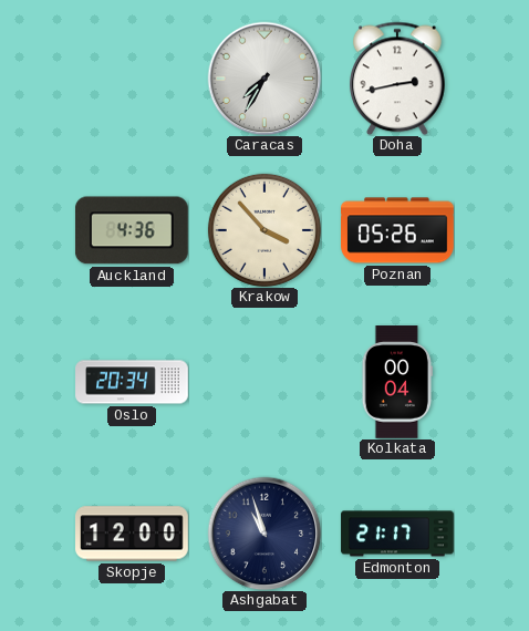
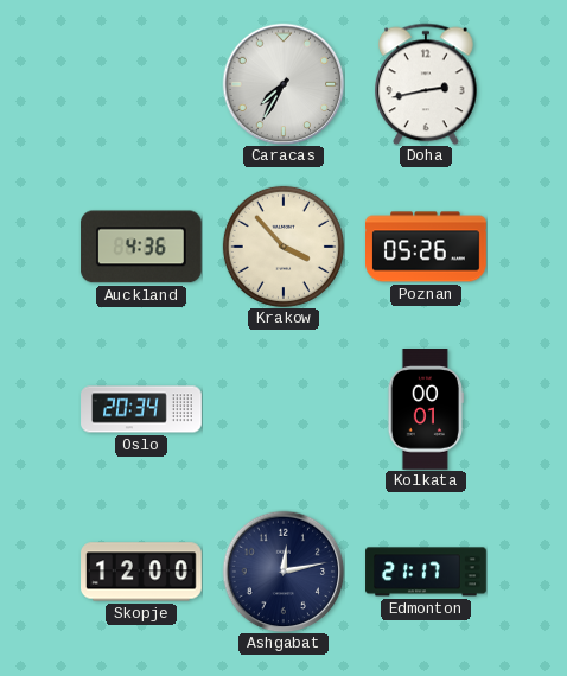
Kolkata: 00:04 -> 00:01
Ashgabat: 10:57 -> 12:13
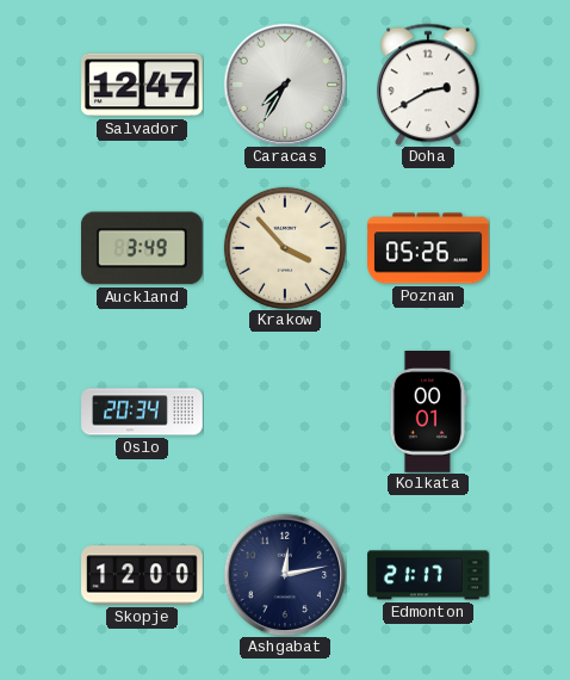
Salvador: none -> 12:47
Doha: 2:43 -> 2:40
Auckland: 4:36 -> 3:49
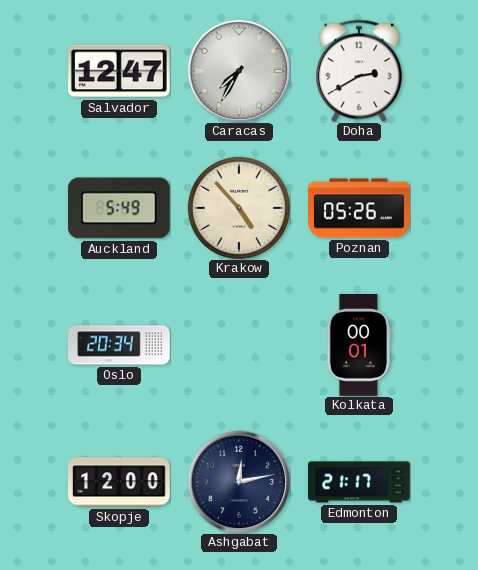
Auckland: 3:49 -> 5:49
Krakow: 3:53 -> 4:53
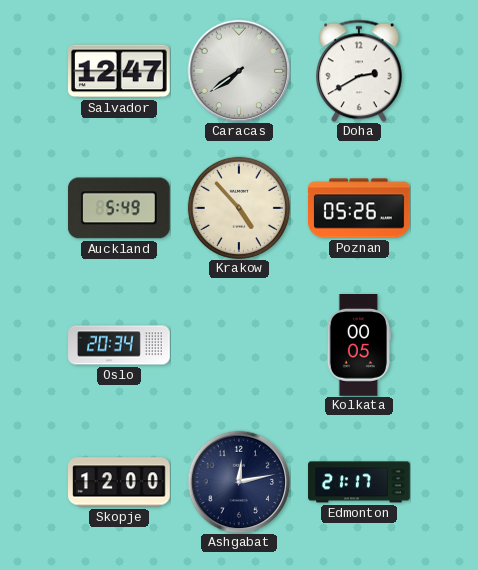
Caracas: 7:35 -> 7:39
Kolkata: 00:01 -> 00:05
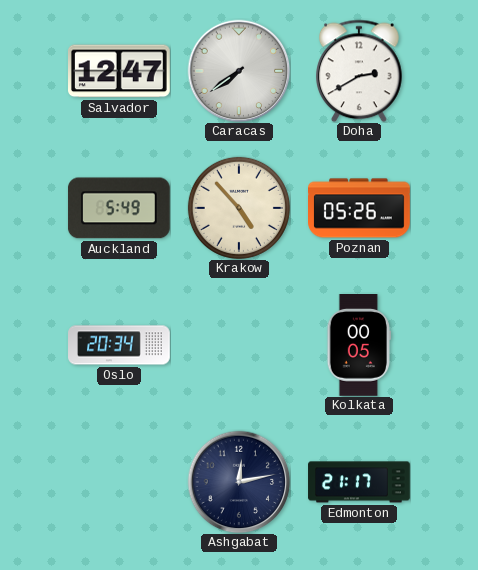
Skopje: 12:00 -> none
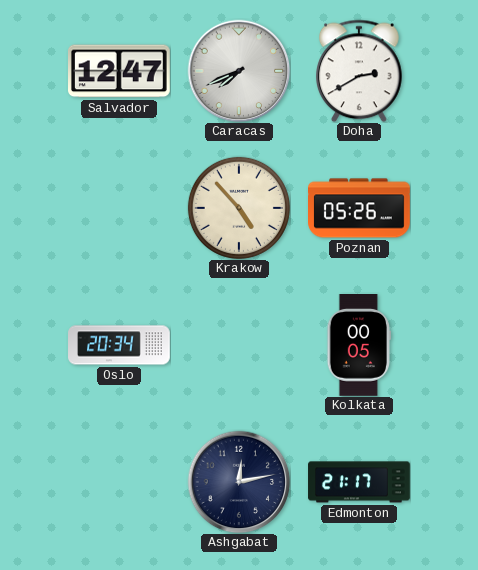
Caracas: 7:39 -> 7:41
Auckland: 5:49 -> none
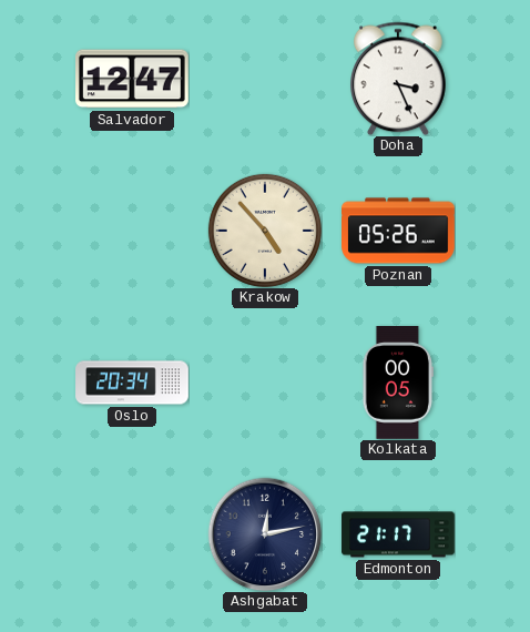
Caracas: 7:41 -> none
Doha: 2:40 -> 3:26
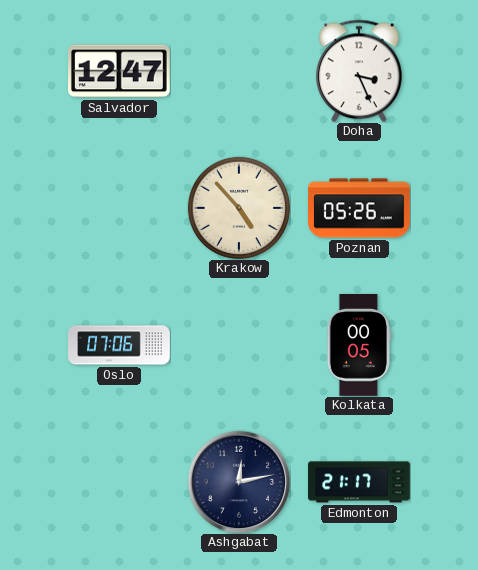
Oslo: 20:34 -> 07:06
